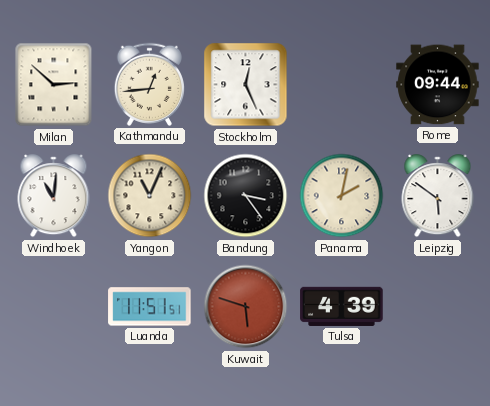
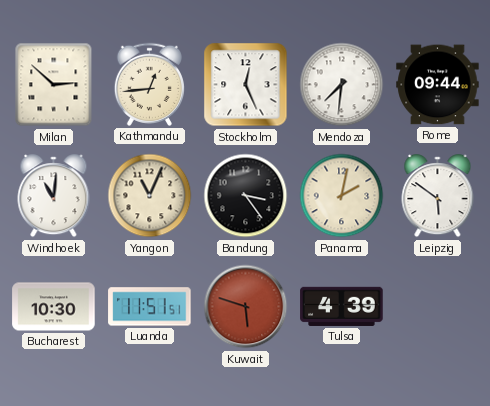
Mendoza: none -> 7:31
Bucharest: none -> 10:30
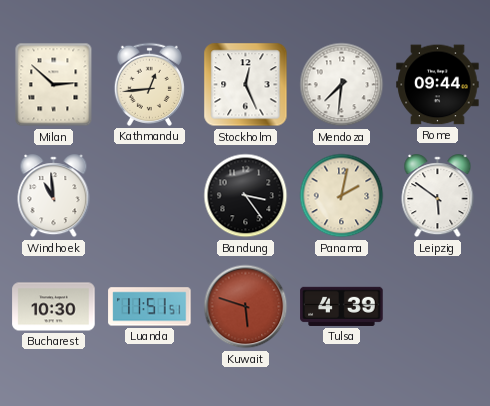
Windhoek: 11:01 -> 10:59
Yangon: 11:04 -> none
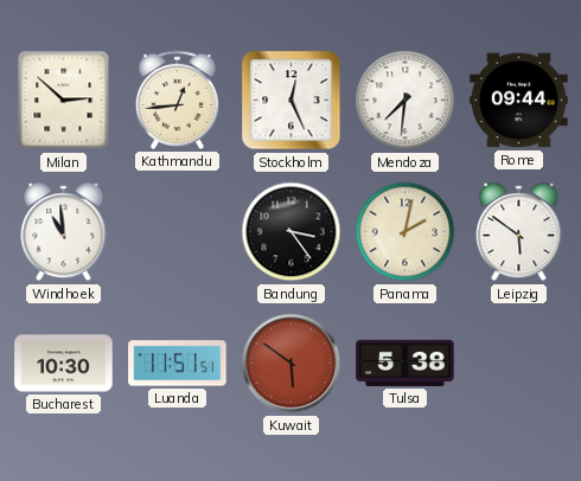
Kuwait: 5:48 -> 5:51
Tulsa: 4:39 -> 5:38
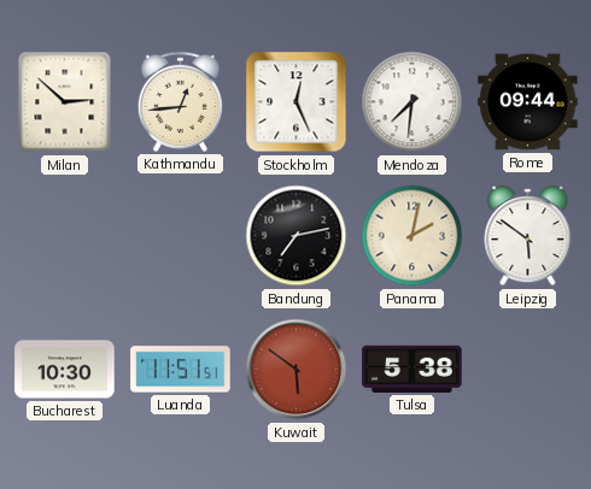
Windhoek: 10:59 -> none
Bandung: 3:24 -> 7:13
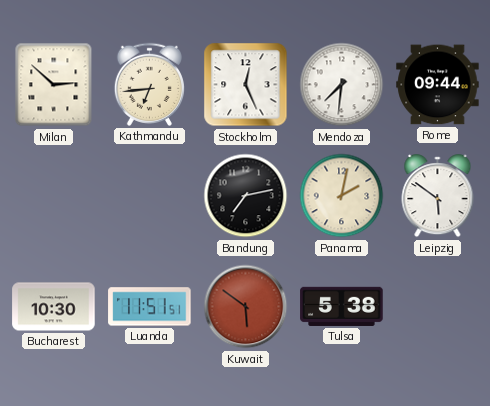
Kathmandu: 12:44 -> 6:44
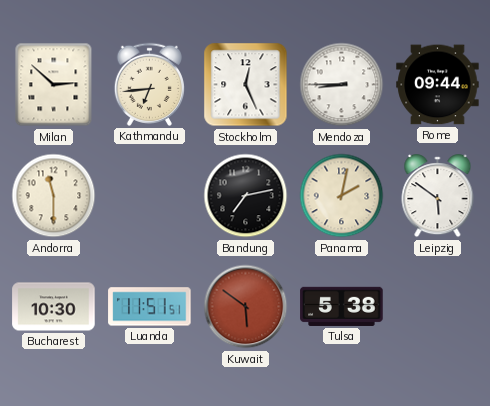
Mendoza: 7:31 -> 8:45
Andorra: none -> 11:30
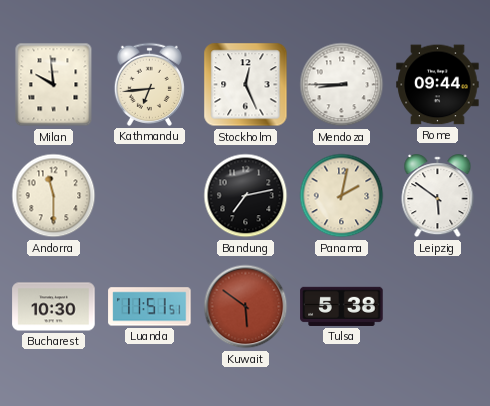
Milan: 2:52 -> 9:59
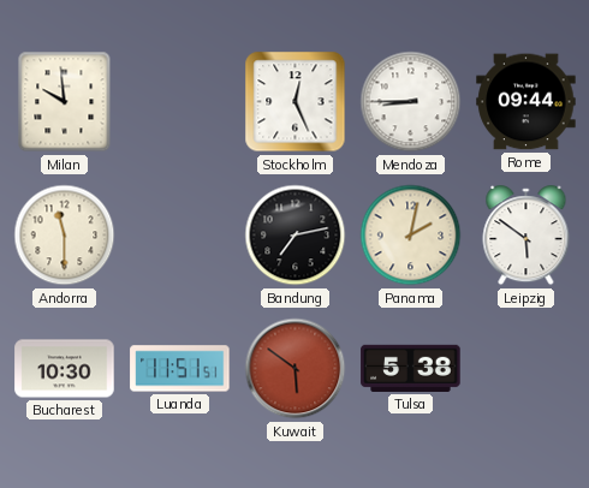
Kathmandu: 6:44 -> none
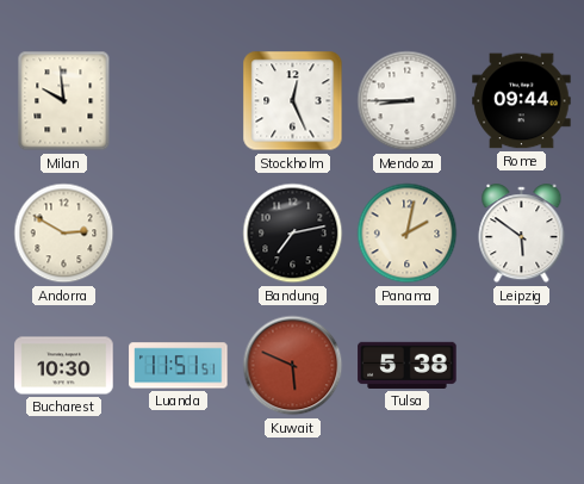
Andorra: 11:30 -> 2:50
Kuwait: 5:51 -> 5:49
